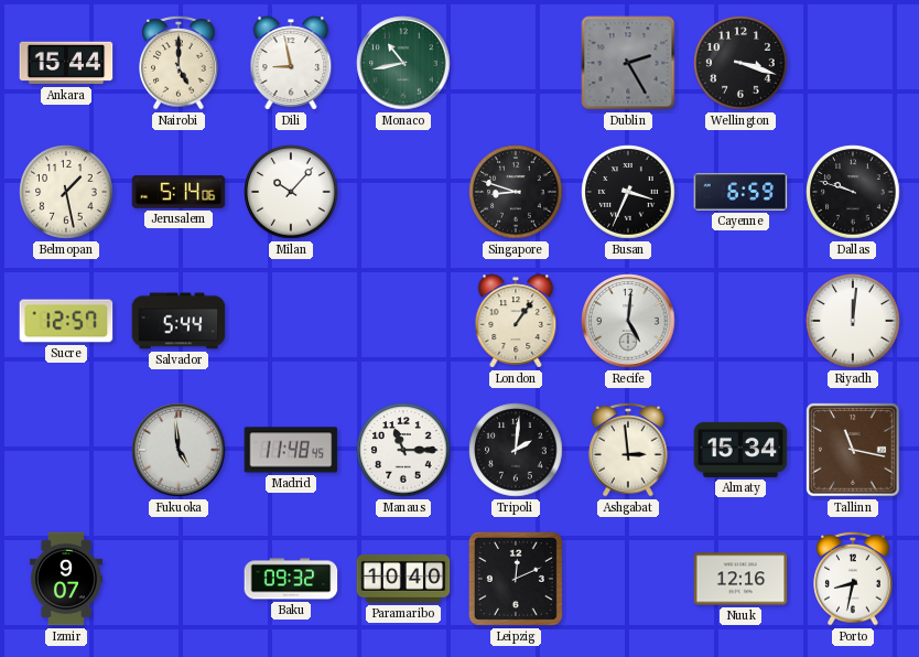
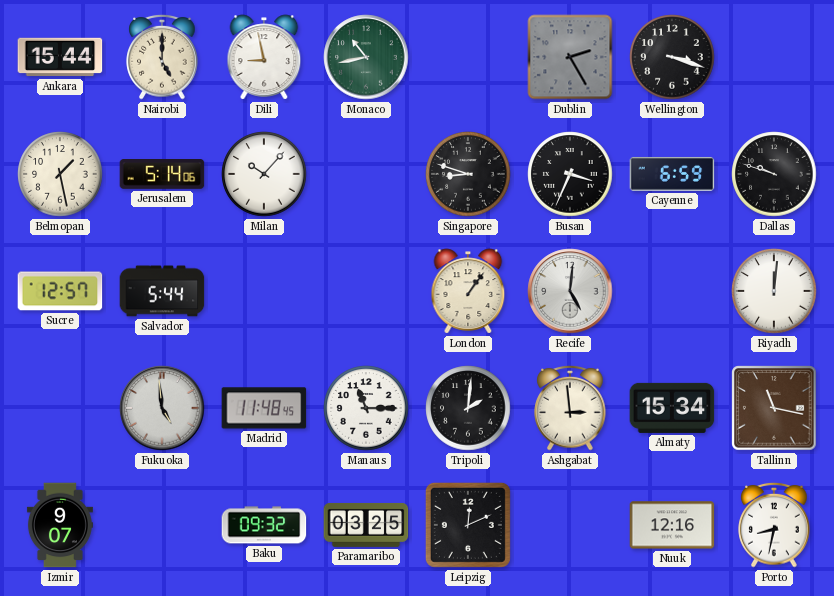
Paramaribo: 10:40 -> 03:25
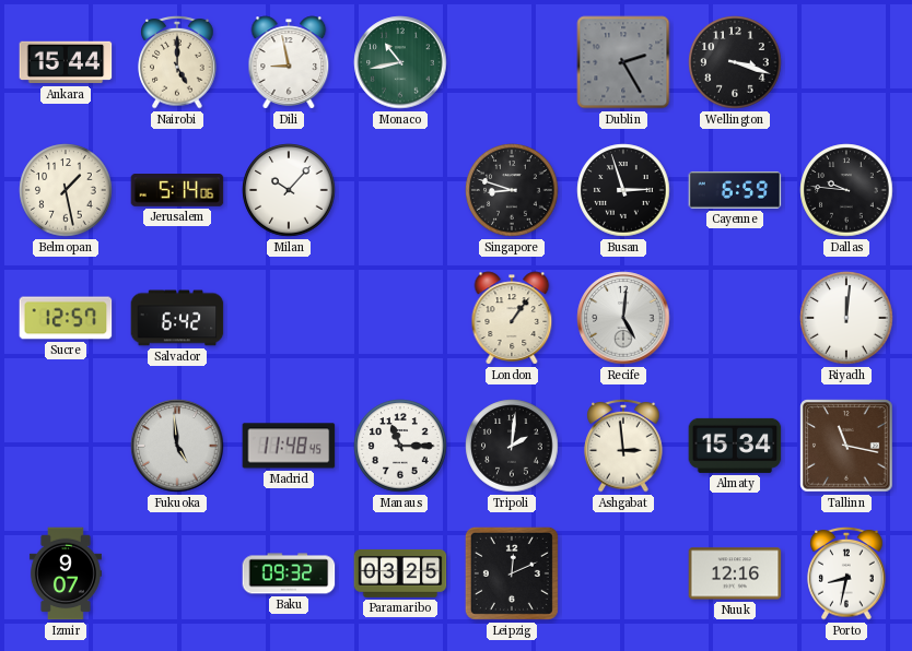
Busan: 3:34 -> 2:57
Dallas: 9:48 -> 9:46
Salvador: 5:44 -> 6:42
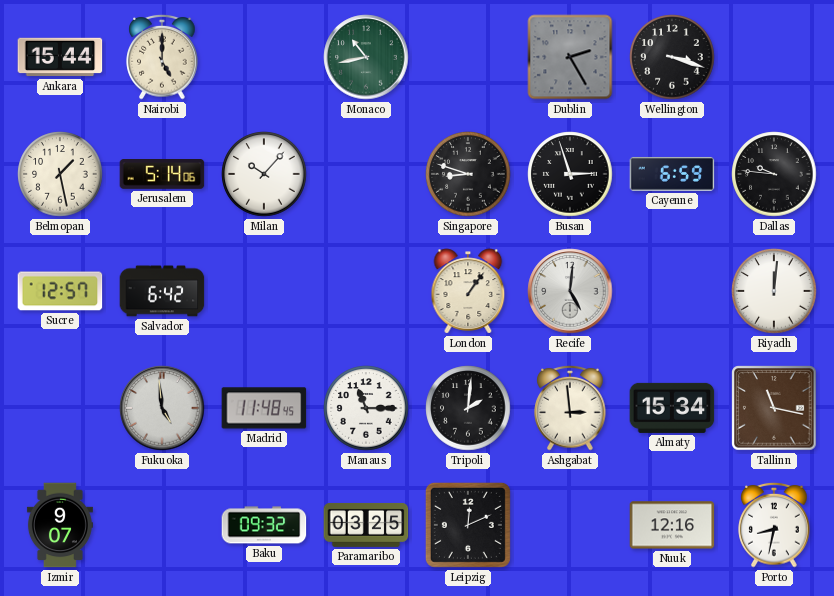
Dili: 8:58 -> none
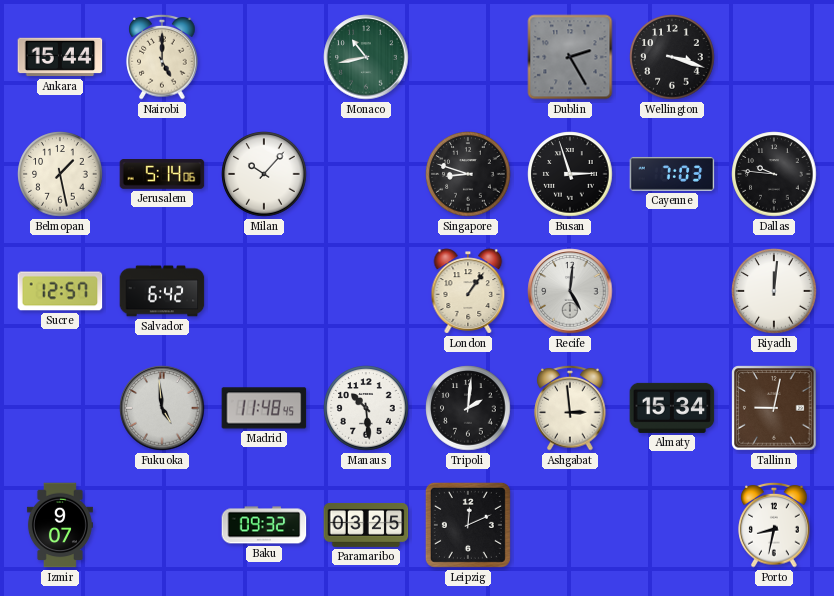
Cayenne: 6:59 -> 7:03
Manaus: 11:15 -> 10:29
Tallinn: 11:17 -> 9:02
Nuuk: 12:16 -> none
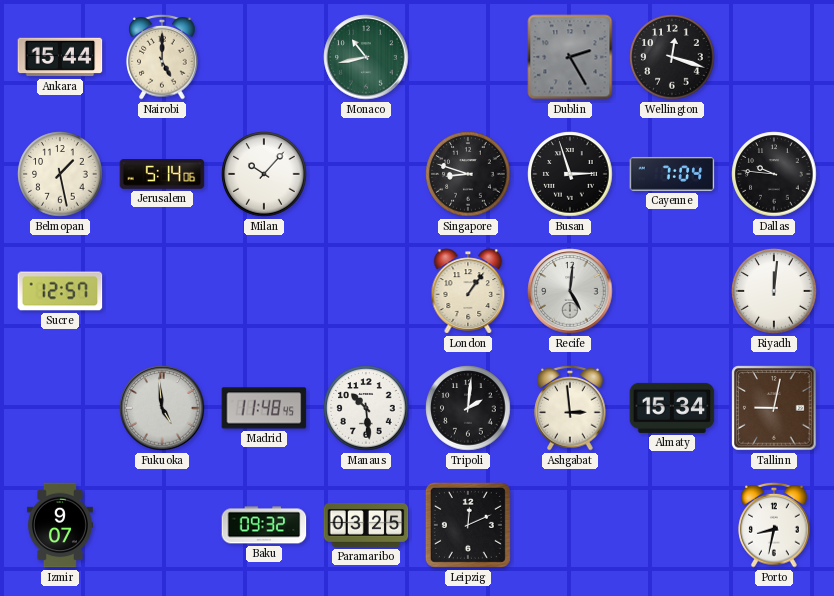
Wellington: 3:18 -> 12:18
Cayenne: 7:03 -> 7:04
Salvador: 6:42 -> none
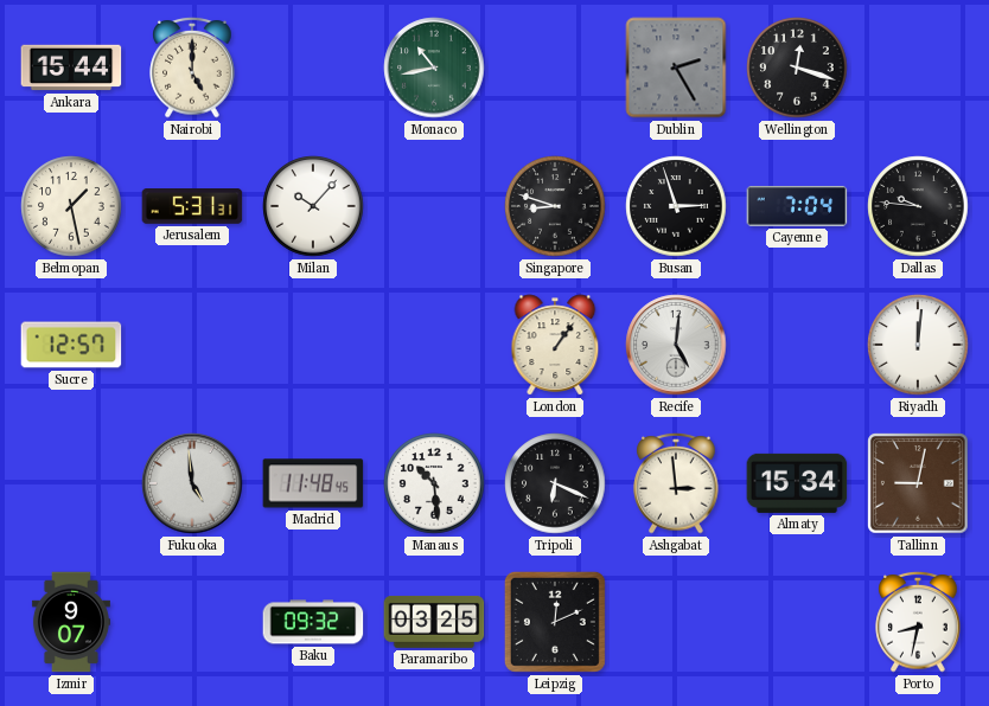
Jerusalem: 5:14 -> 5:31
Tripoli: 2:01 -> 6:19
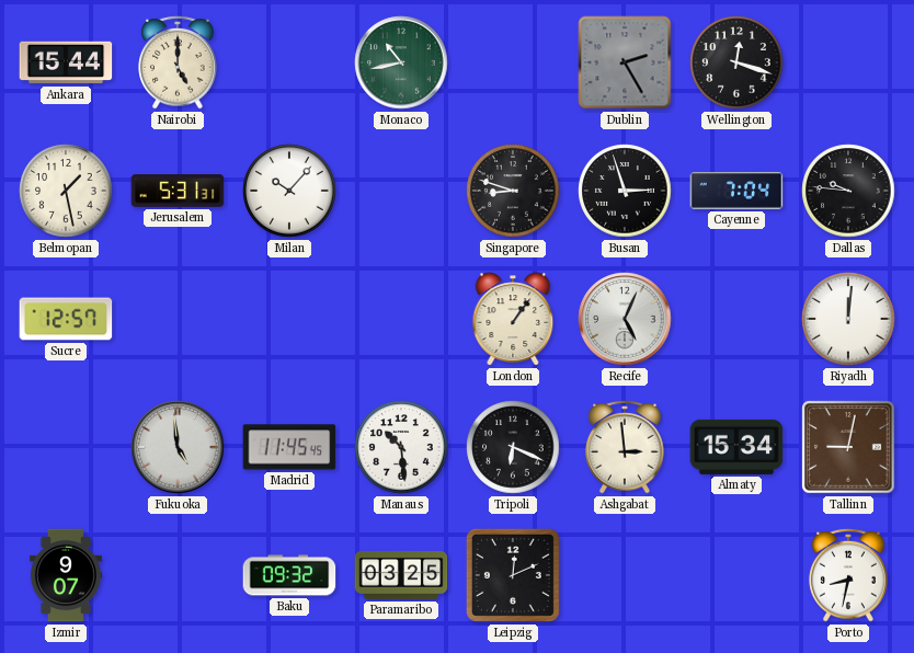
Recife: 5:01 -> 5:04
Madrid: 11:48 -> 11:45
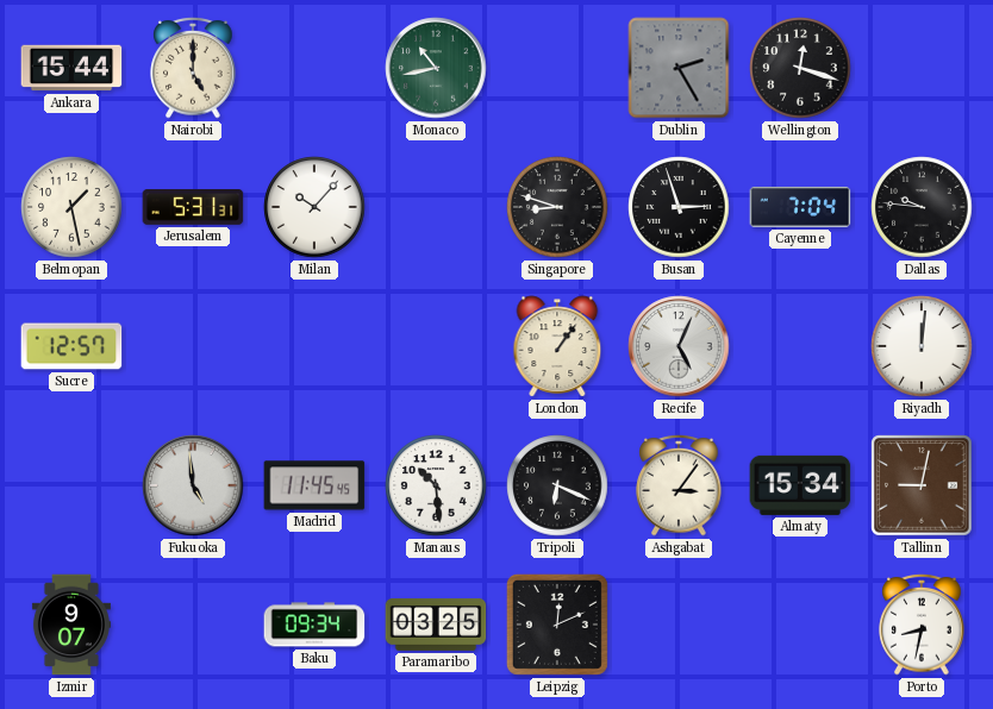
Ashgabat: 2:59 -> 3:06
Baku: 09:32 -> 09:34
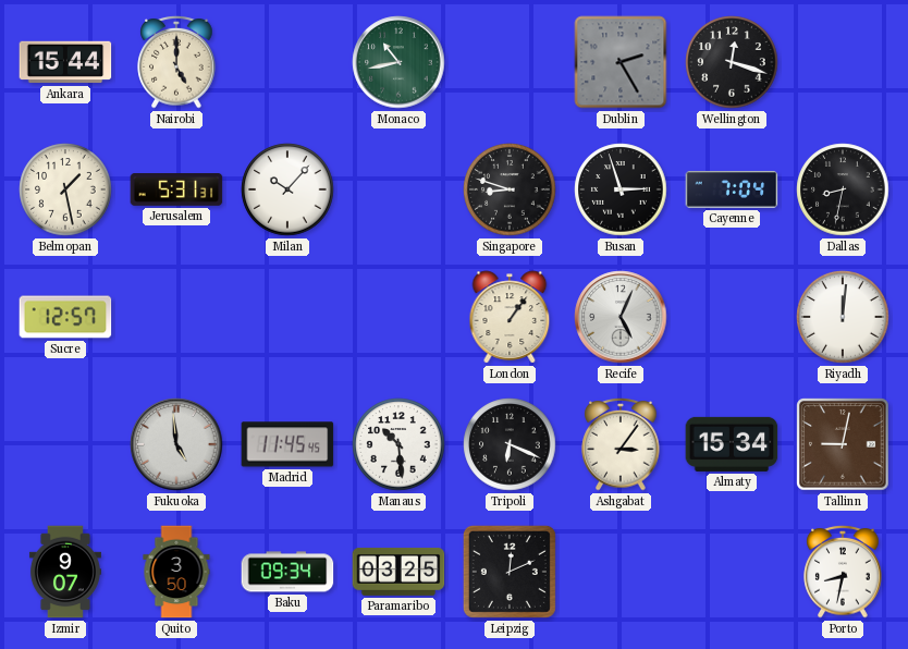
Dallas: 9:46 -> 8:32
Quito: none -> 3:50
